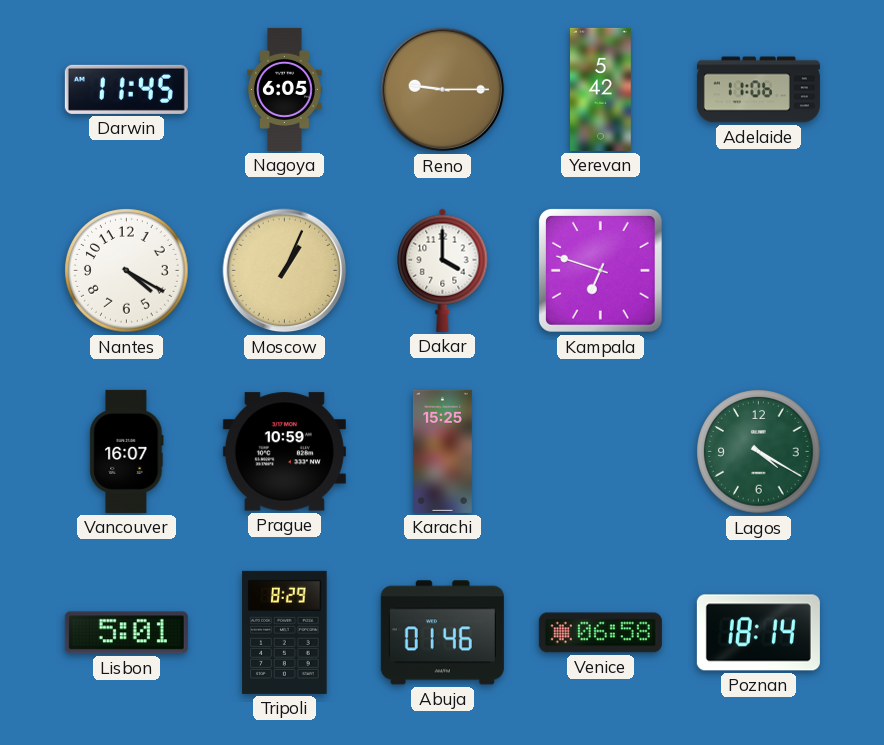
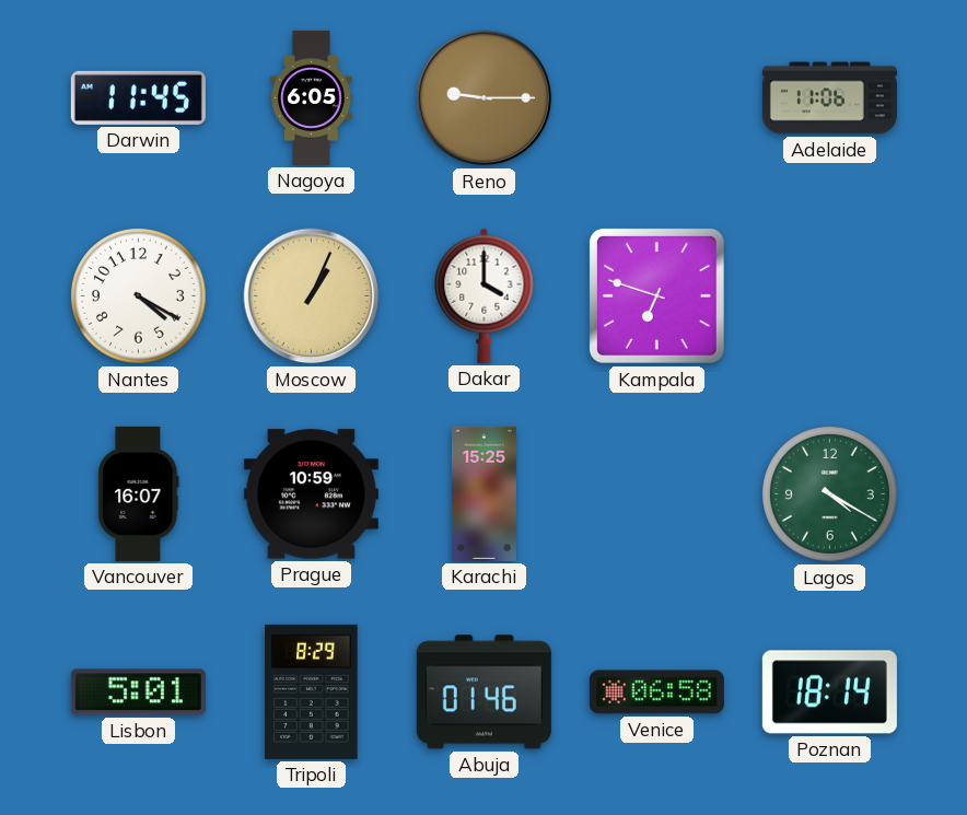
Yerevan: 5:42 -> none
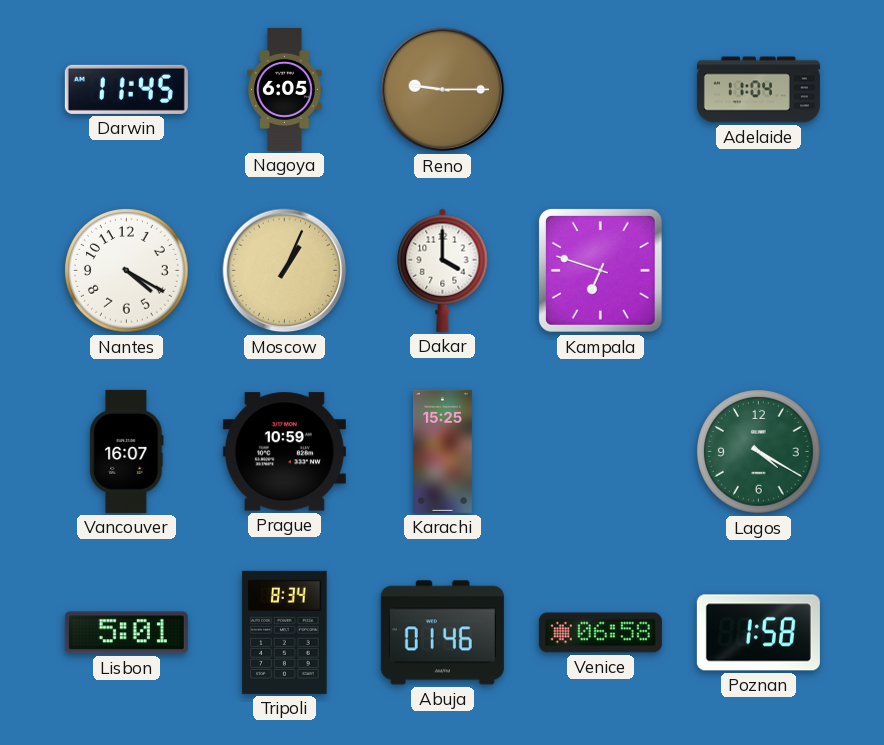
Adelaide: 11:06 -> 11:04
Tripoli: 8:29 -> 8:34
Poznan: 18:14 -> 1:58
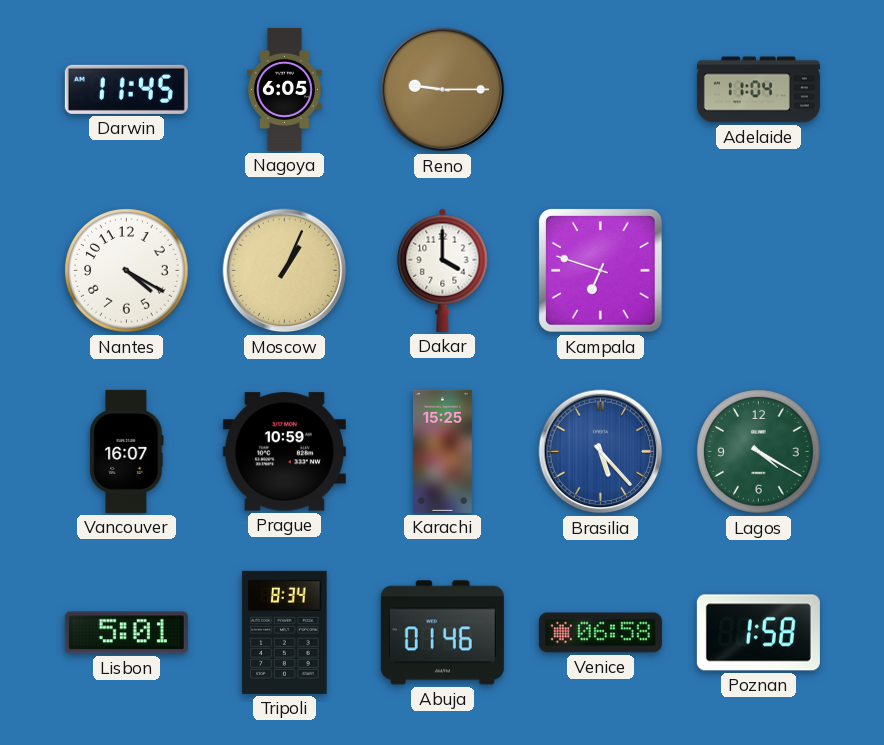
Brasilia: none -> 5:23
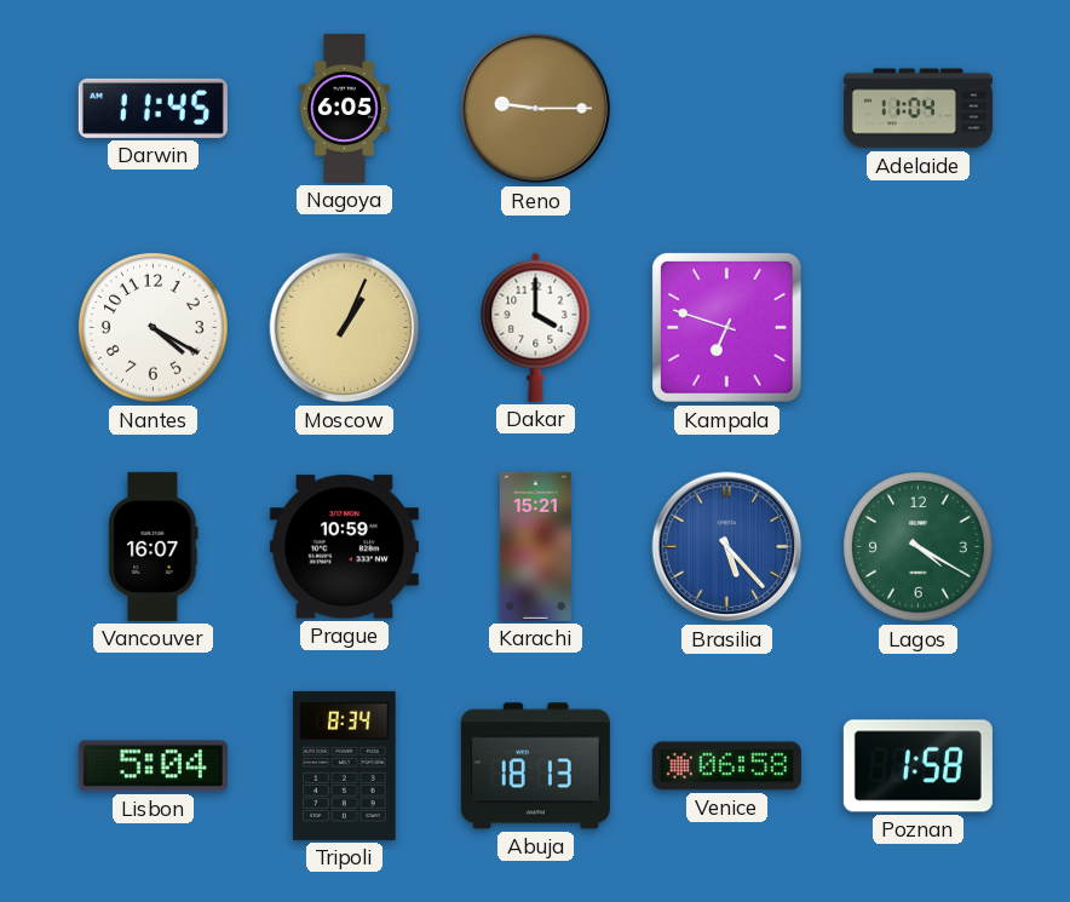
Karachi: 15:25 -> 15:21
Lisbon: 5:01 -> 5:04
Abuja: 01:46 -> 18:13
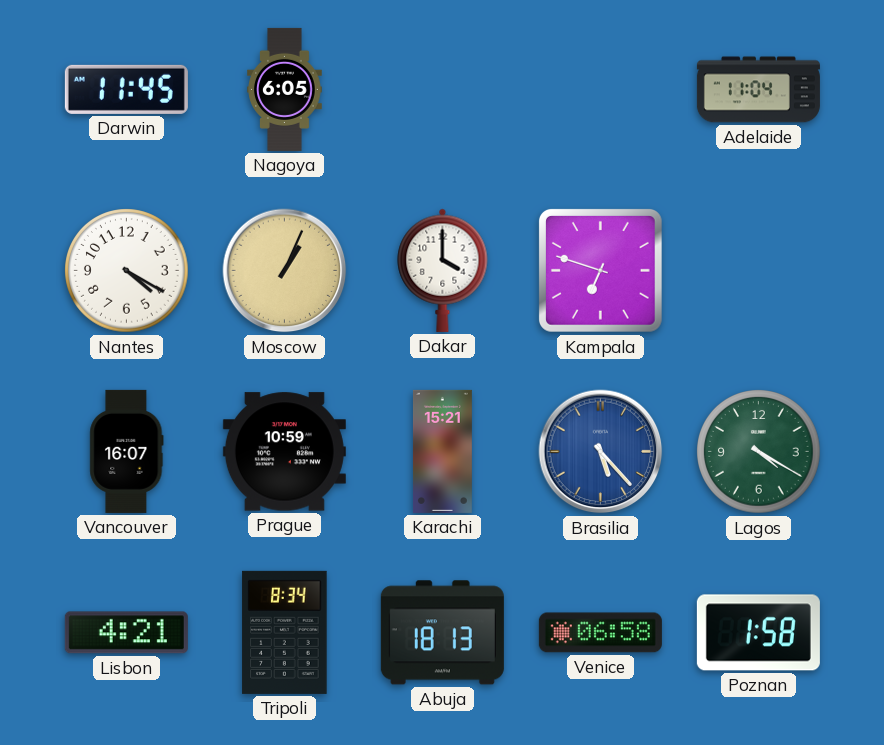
Reno: 9:15 -> none
Lisbon: 5:04 -> 4:21
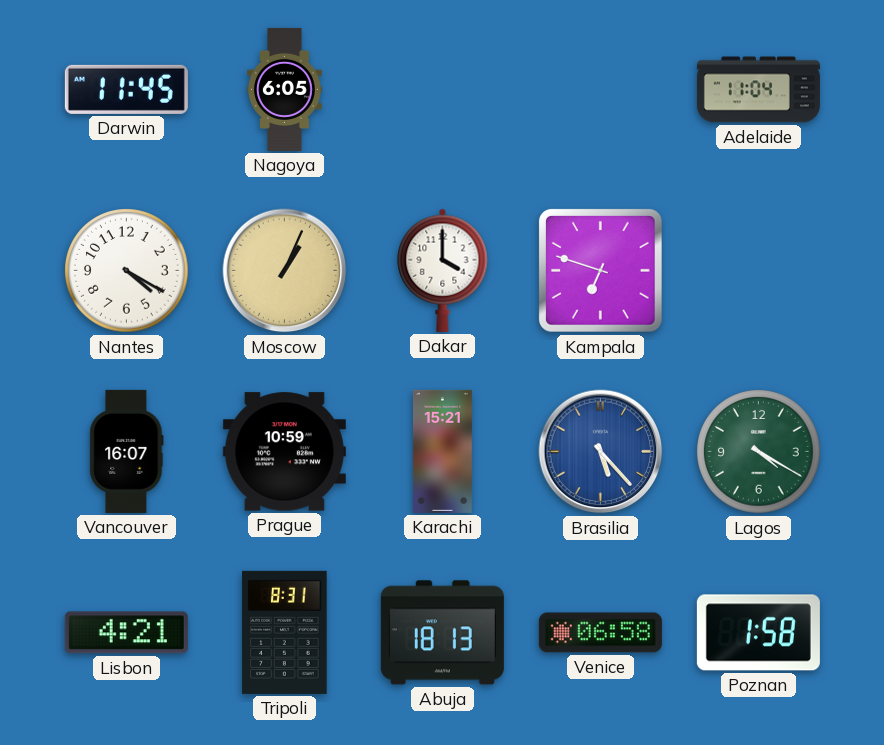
Tripoli: 8:34 -> 8:31
